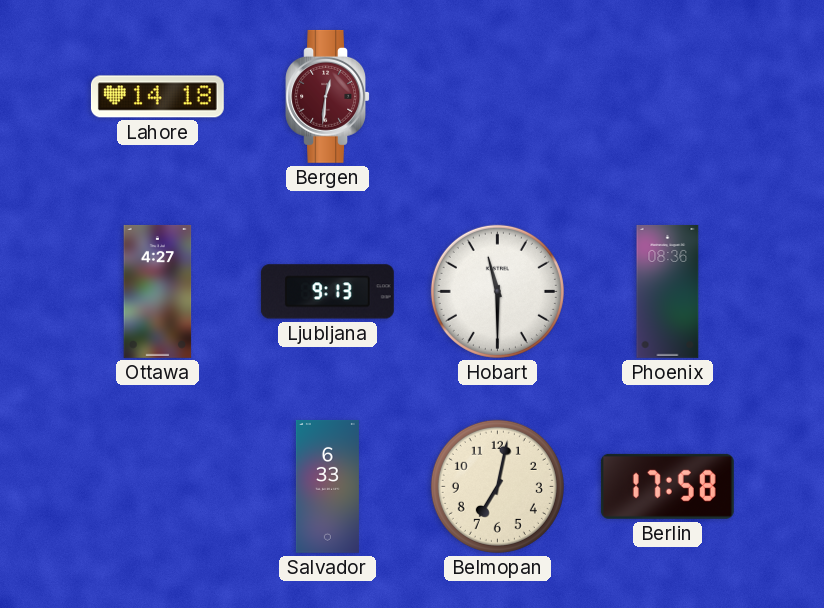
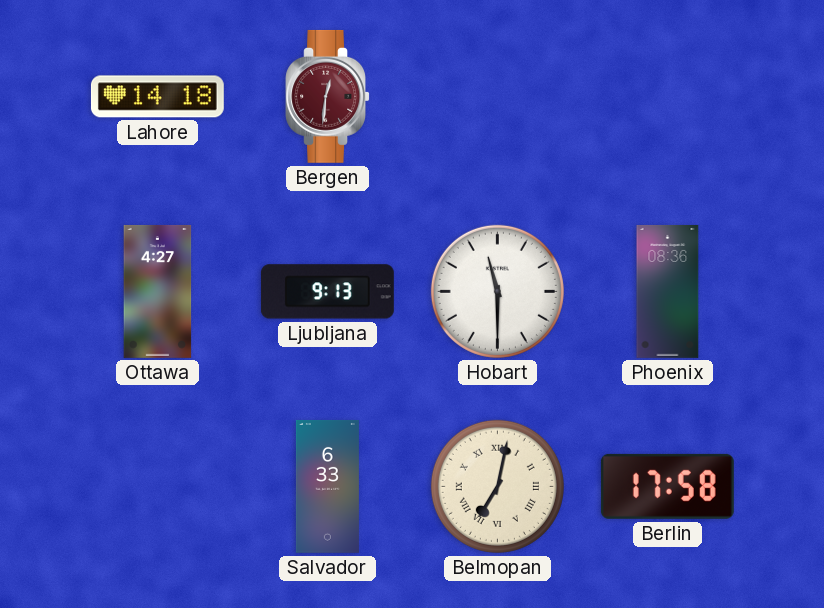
Belmopan numerals: Arabic -> Roman
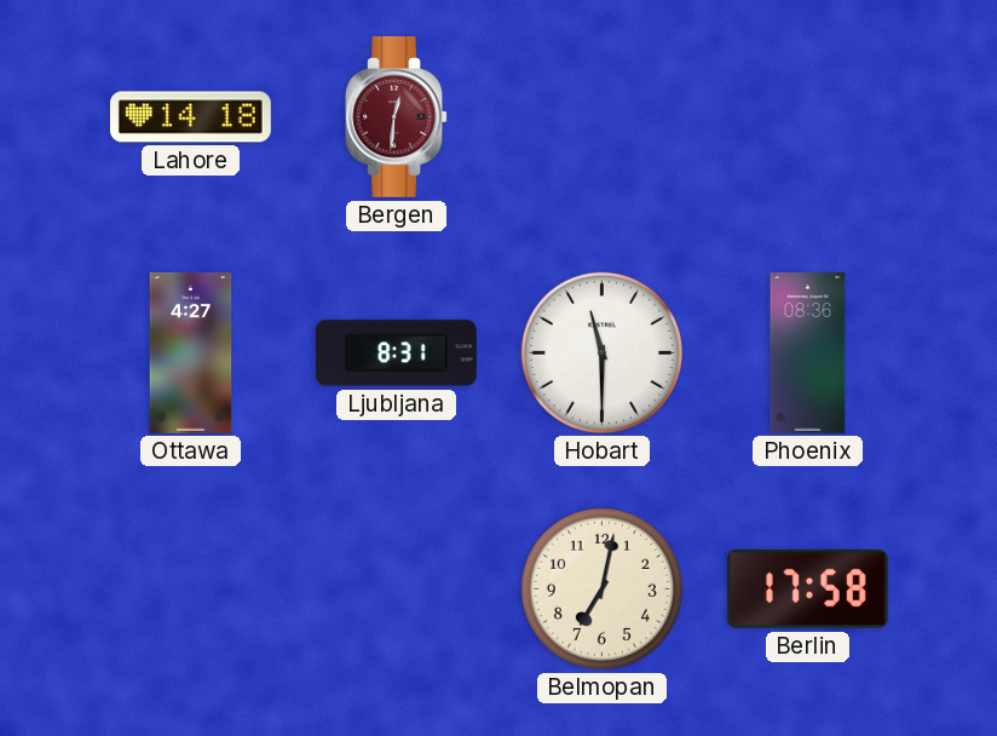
Ljubljana: 9:13 -> 8:31
Salvador: 6:33 -> none
Belmopan numerals: Roman -> Arabic
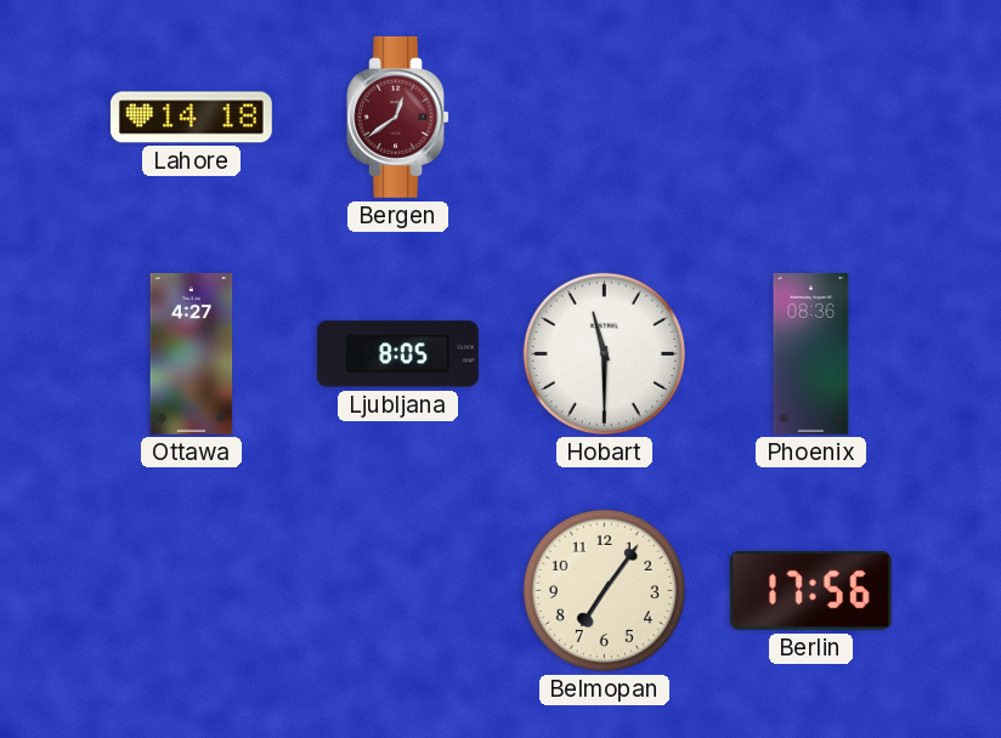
Bergen: 12:31 -> 12:39
Ljubljana: 8:31 -> 8:05
Belmopan: 7:02 -> 7:06
Berlin: 17:58 -> 17:56
